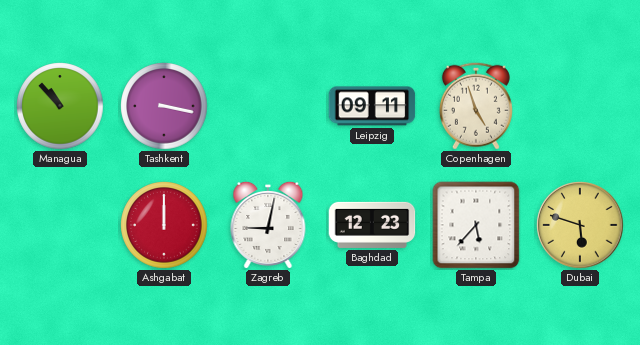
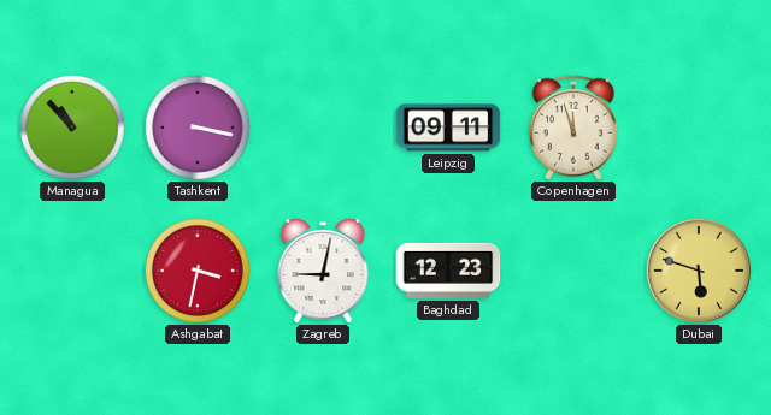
Copenhagen: 4:57 -> 11:57
Ashgabat: 12:00 -> 3:32
Tampa: 5:37 -> none
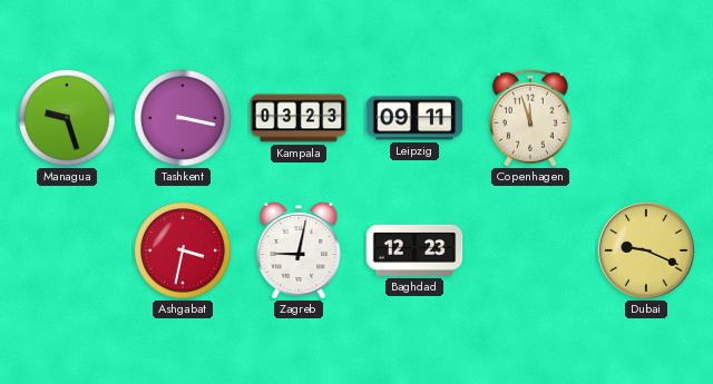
Managua: 10:53 -> 9:27
Kampala: none -> 03:23
Dubai: 5:48 -> 9:19
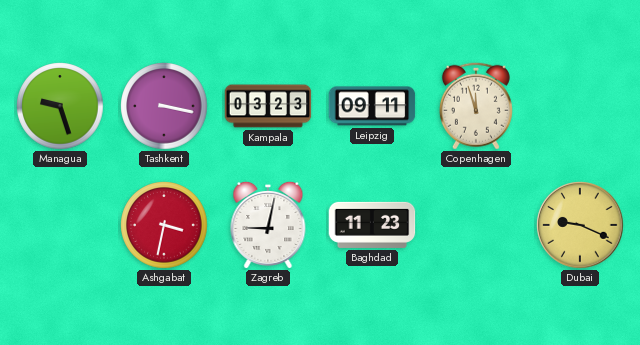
Baghdad: 12:23 -> 11:23
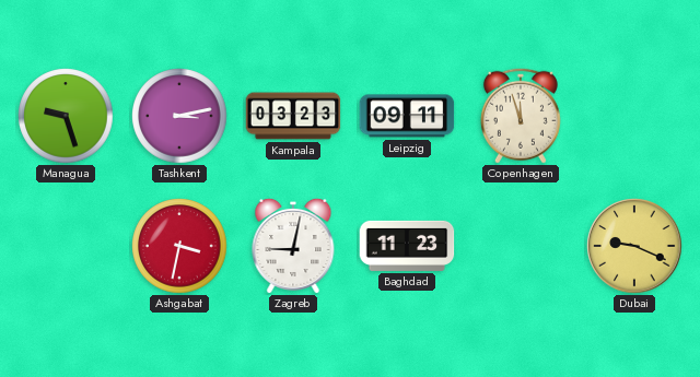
Tashkent: 3:17 -> 3:13
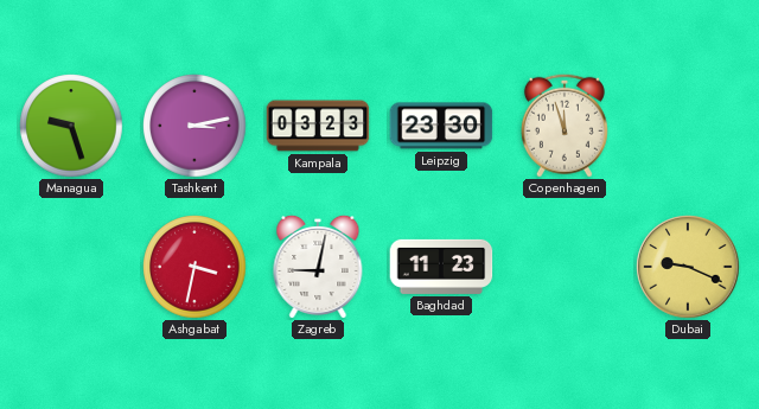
Leipzig: 09:11 -> 23:30
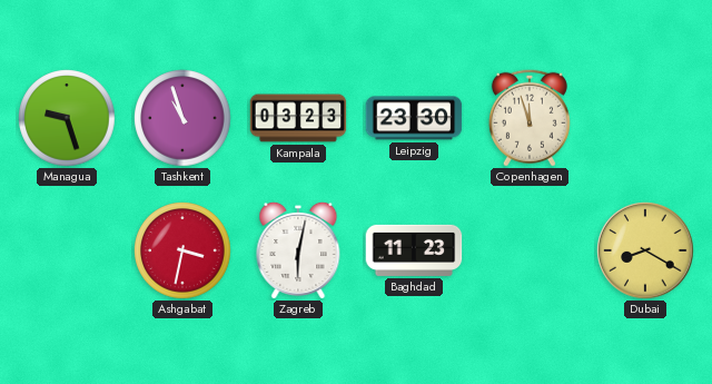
Tashkent: 3:13 -> 10:57
Zagreb: 9:02 -> 6:02
Dubai: 9:19 -> 8:20
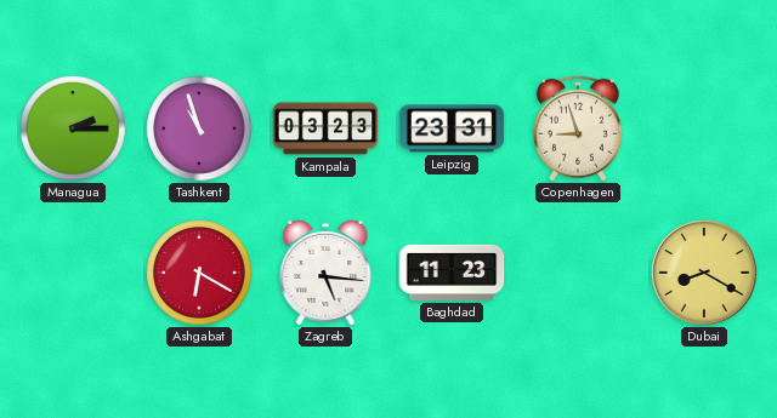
Managua: 9:27 -> 2:15
Leipzig: 23:30 -> 23:31
Copenhagen: 11:57 -> 8:57
Ashgabat: 3:32 -> 6:20
Zagreb: 6:02 -> 5:16
